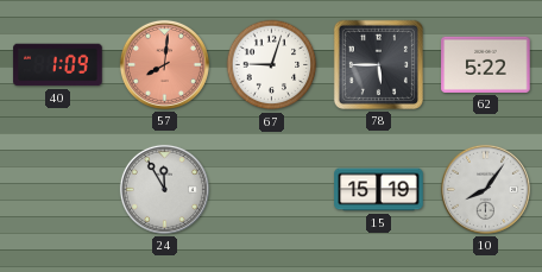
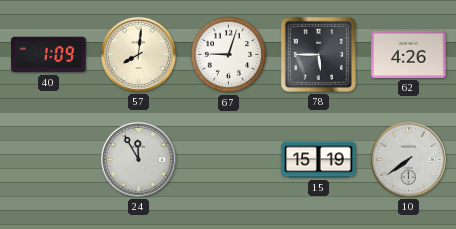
57 dial: salmon -> cream
62: 5:22 -> 4:26
10: 8:06 -> 7:39
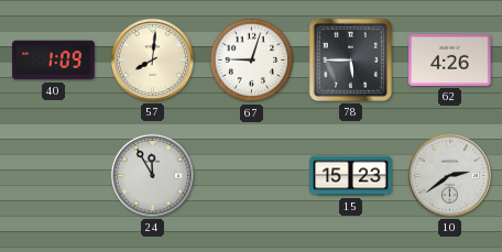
15: 15:19 -> 15:23
10: 7:39 -> 2:39
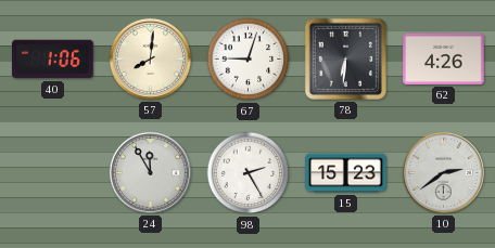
40: 1:09 -> 1:06
78: 5:45 -> 6:31
98: none -> 2:25
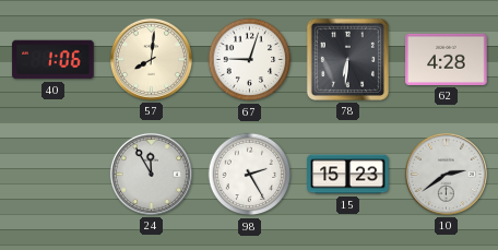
62: 4:26 -> 4:28
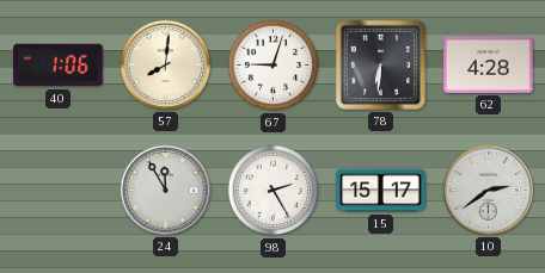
15: 15:23 -> 15:17
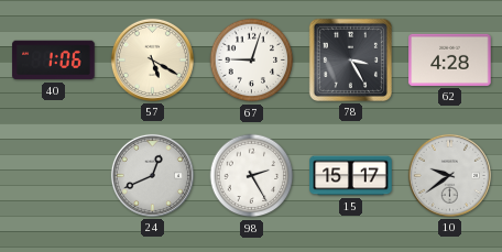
57: 8:01 -> 5:20
78: 6:31 -> 3:25
24: 11:55 -> 12:41
10: 2:39 -> 9:39
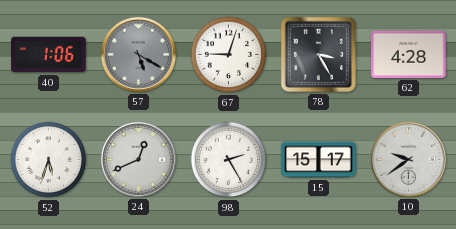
57 dial: cream -> grey
52: none -> 5:33
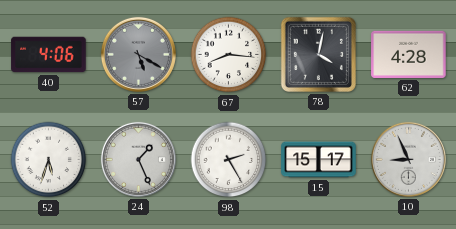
40: 1:06 -> 4:06
67: 9:03 -> 8:16
78: 3:25 -> 4:02
24: 12:41 -> 1:26
10: 9:39 -> 8:56
